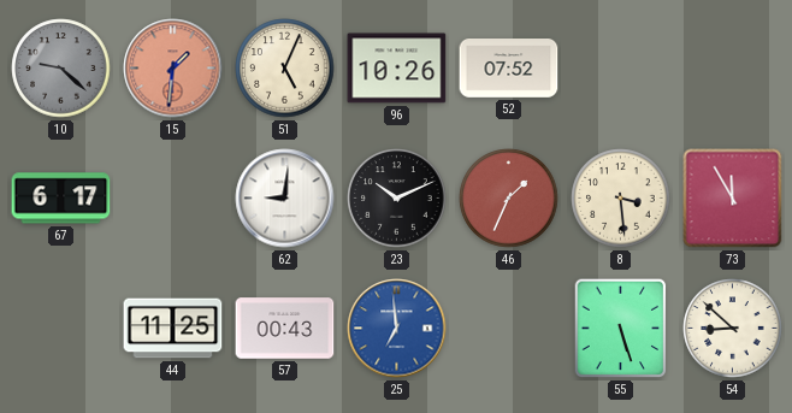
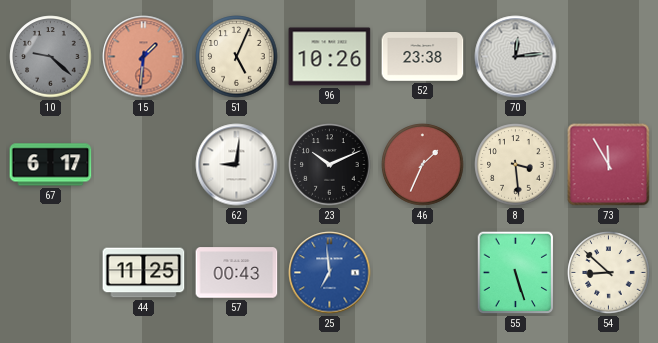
52: 07:52 -> 23:38
70: none -> 12:14
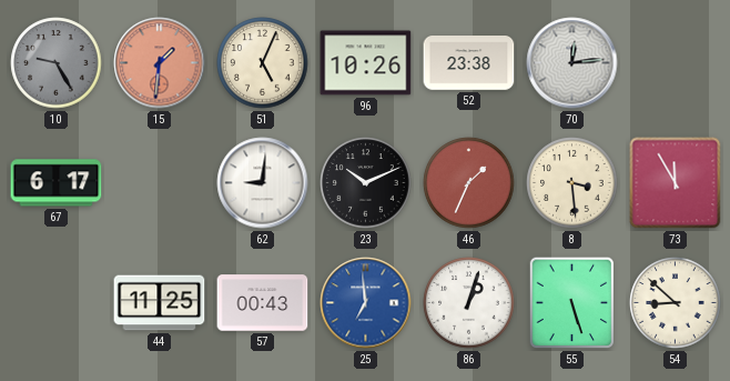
10: 9:22 -> 9:25
86: none -> 1:03
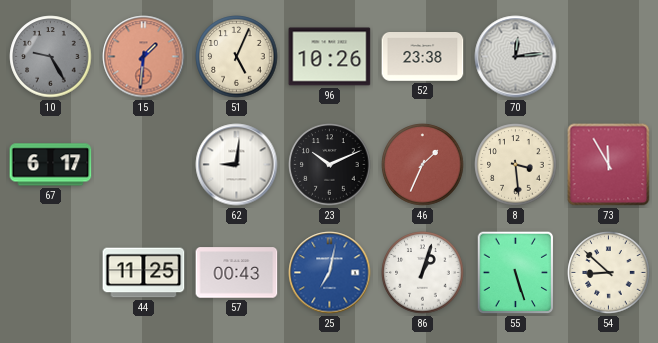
25: 6:59 -> 7:02
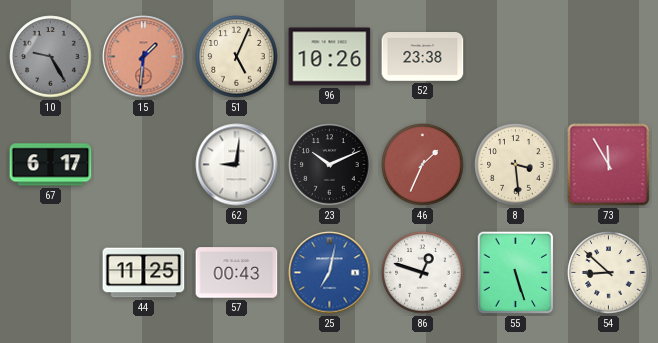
70: 12:14 -> none
86: 1:03 -> 12:48
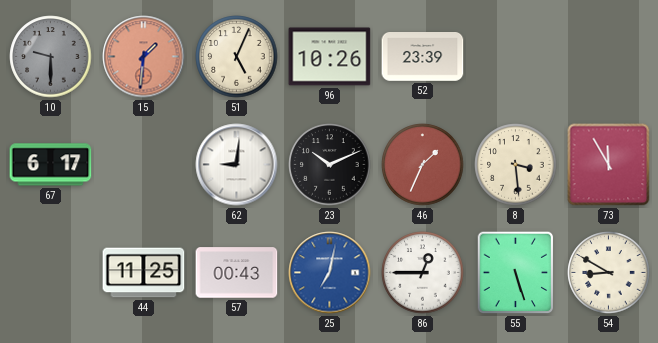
10: 9:25 -> 9:30
52: 23:38 -> 23:39
86: 12:48 -> 12:45
54: 8:52 -> 8:50
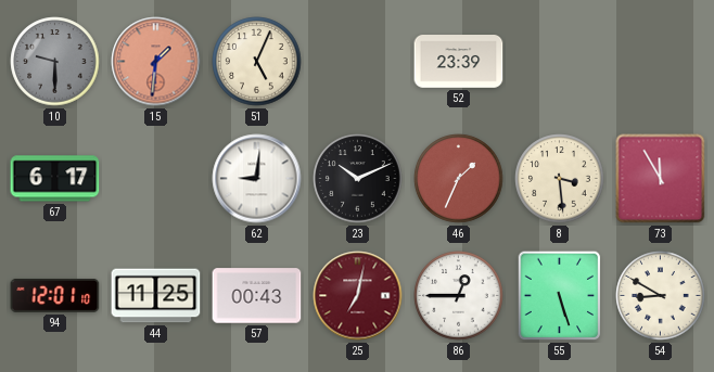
96: 10:26 -> none
94: none -> 12:01
25 dial: blue -> burgundy
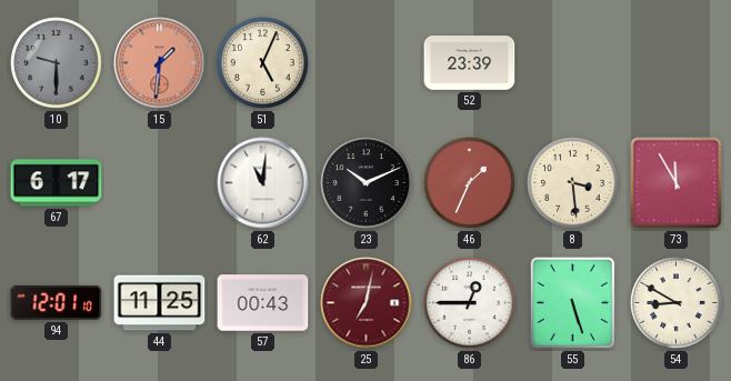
62: 9:01 -> 11:01
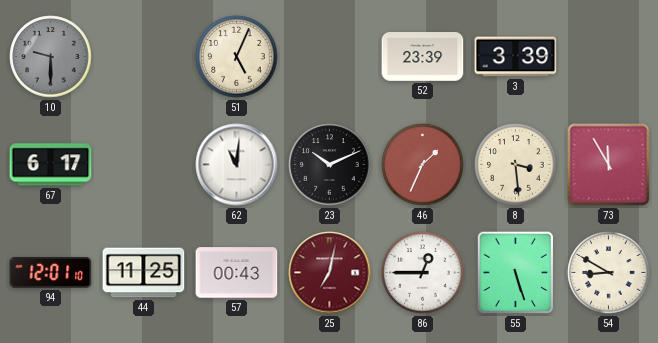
15: 1:31 -> none
3: none -> 3:39
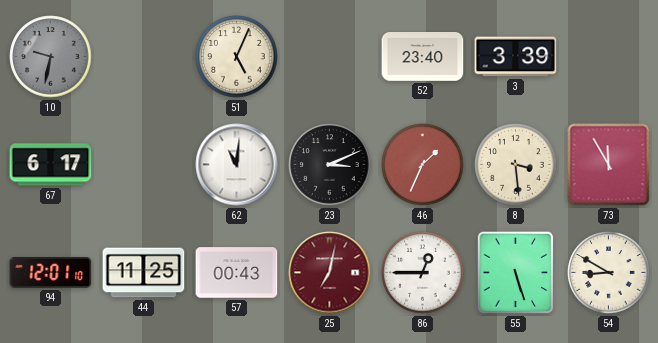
10: 9:30 -> 9:32
52: 23:39 -> 23:40
23: 10:11 -> 3:11
